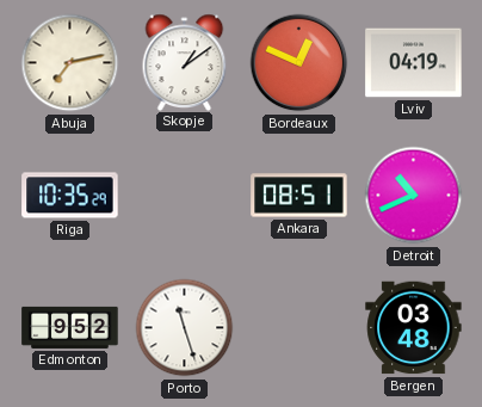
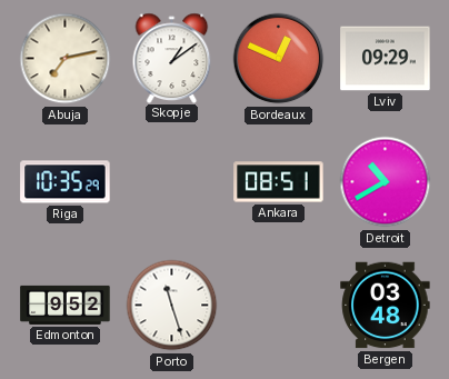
Lviv: 04:19 -> 09:29
Detroit: 10:41 -> 10:40
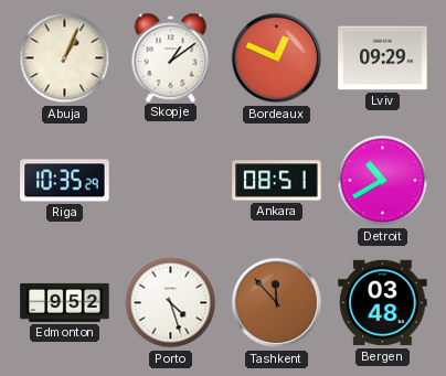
Abuja: 7:13 -> 1:04
Porto: 11:27 -> 4:27
Tashkent: none -> 11:53
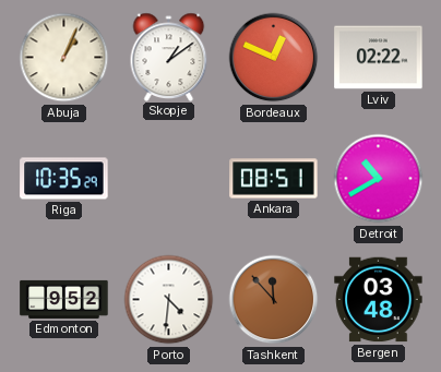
Lviv: 09:29 -> 02:22
Porto: 4:27 -> 4:31
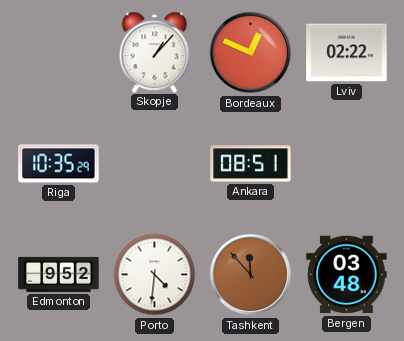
Abuja: 1:04 -> none
Skopje: 1:09 -> 1:07
Detroit: 10:40 -> none
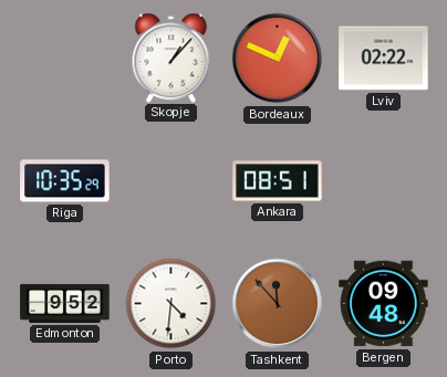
Bergen: 03:48 -> 09:48
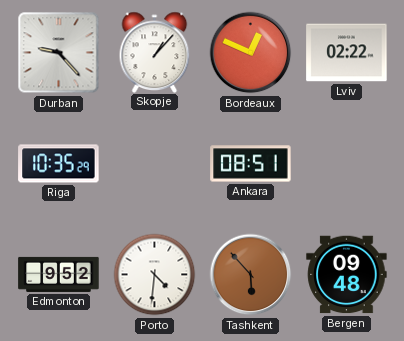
Durban: none -> 9:23
Tashkent: 11:53 -> 5:53
